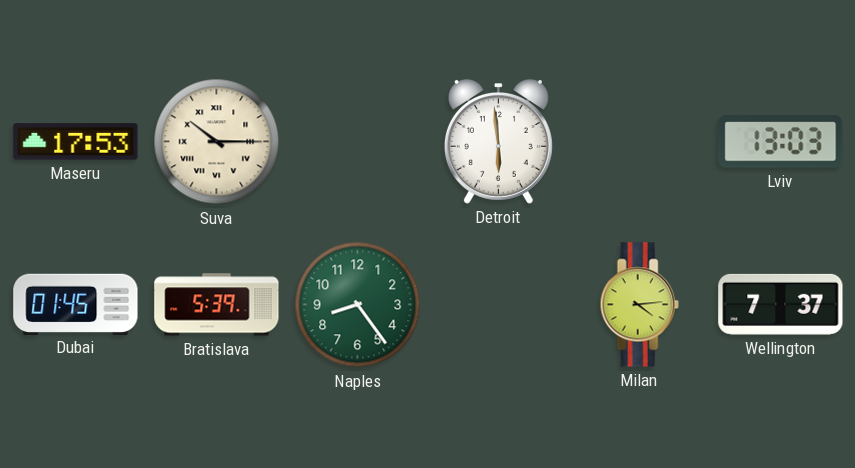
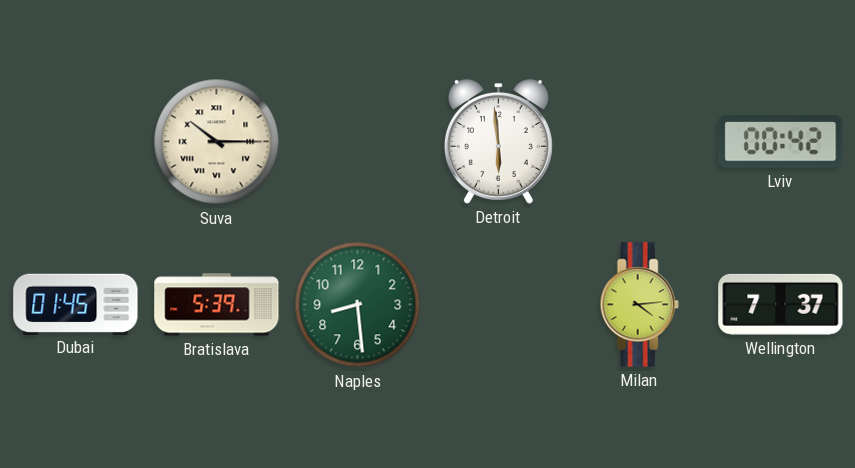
Maseru: 17:53 -> none
Lviv: 13:03 -> 00:42
Naples: 8:24 -> 8:29
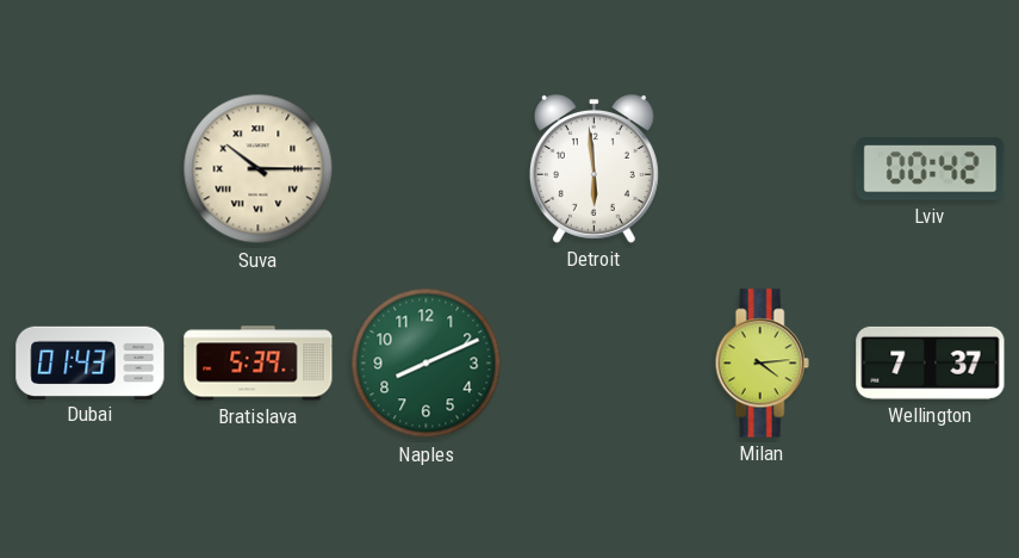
Dubai: 01:45 -> 01:43
Naples: 8:29 -> 8:11
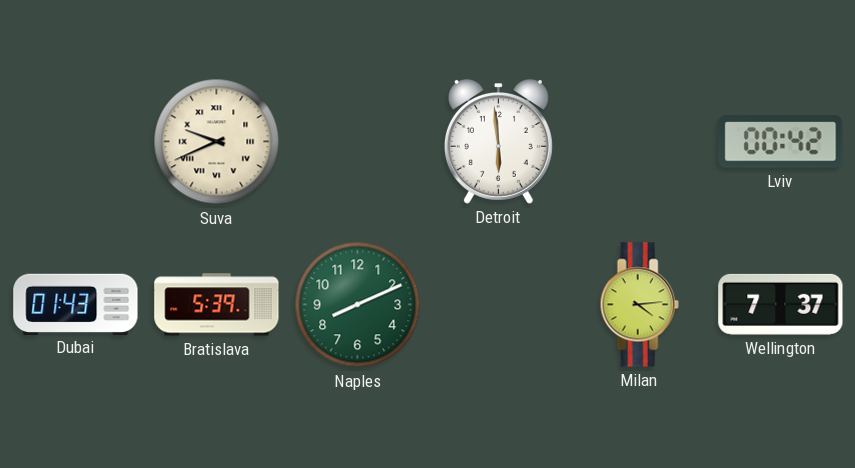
Suva: 10:15 -> 9:41
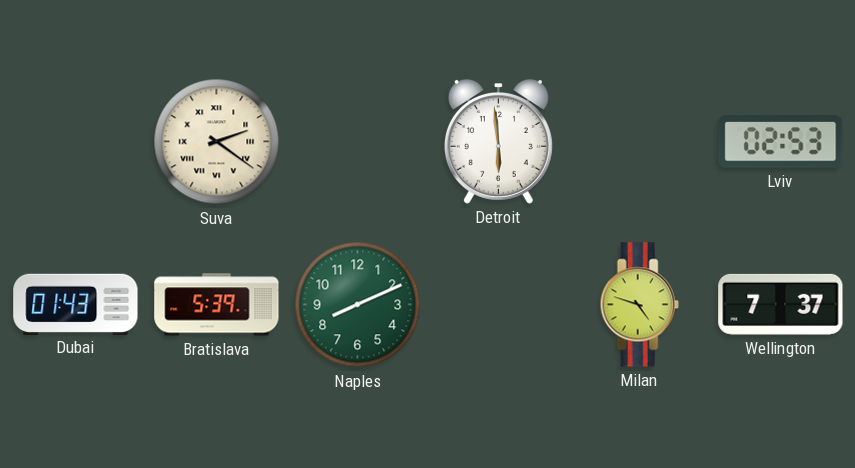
Suva: 9:41 -> 2:21
Lviv: 00:42 -> 02:53
Milan: 4:14 -> 4:48
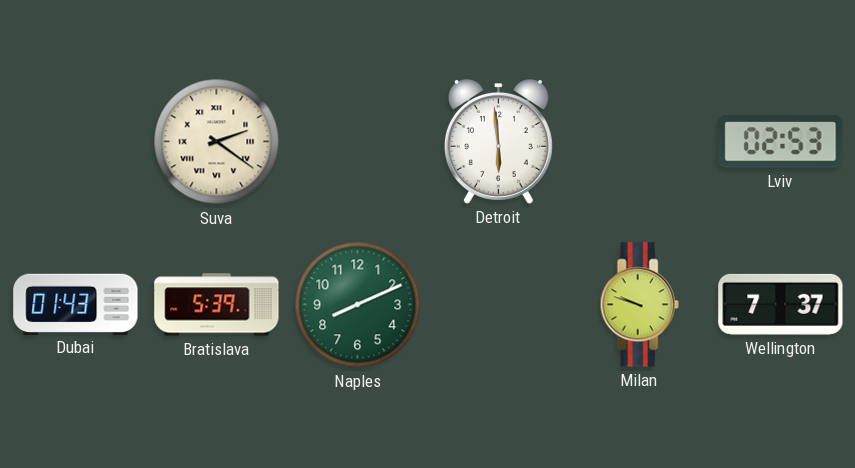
Milan: 4:48 -> 9:48
